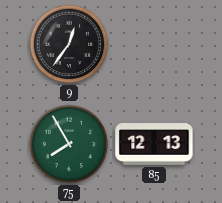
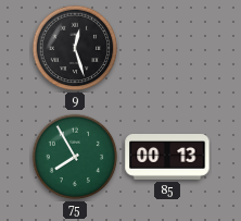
9: 12:36 -> 12:27
85: 12:13 -> 00:13
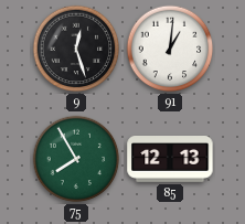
91: none -> 1:01
85: 00:13 -> 12:13
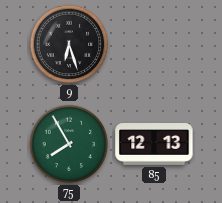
9: 12:27 -> 6:27
91: 1:01 -> none
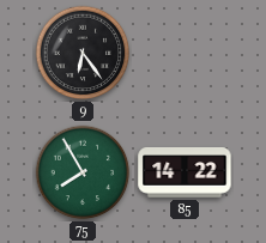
9: 6:27 -> 6:24
85: 12:13 -> 14:22
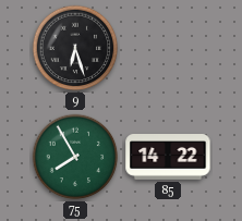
9: 6:24 -> 6:27
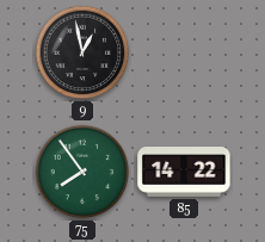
9: 6:27 -> 12:58
75: 7:55 -> 7:54
